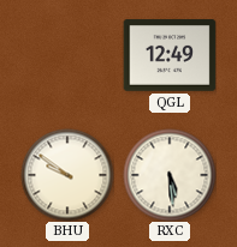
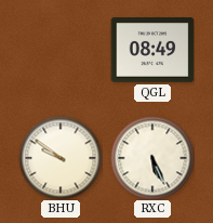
QGL: 12:49 -> 08:49
RXC: 5:29 -> 5:26
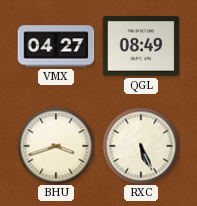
VMX: none -> 04:27
BHU: 9:51 -> 3:42
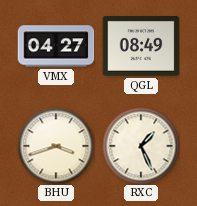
RXC: 5:26 -> 1:26
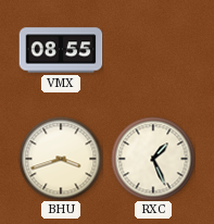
VMX: 04:27 -> 08:55
QGL: 08:49 -> none
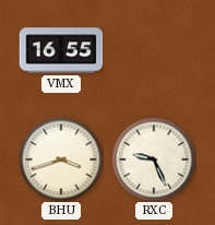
VMX: 08:55 -> 16:55
RXC: 1:26 -> 9:26
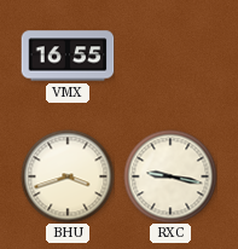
RXC: 9:26 -> 9:17
